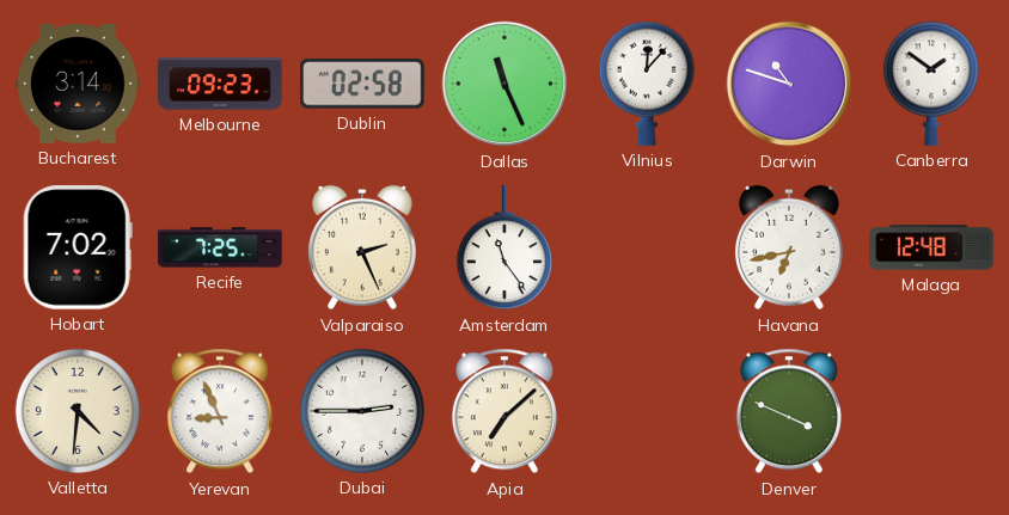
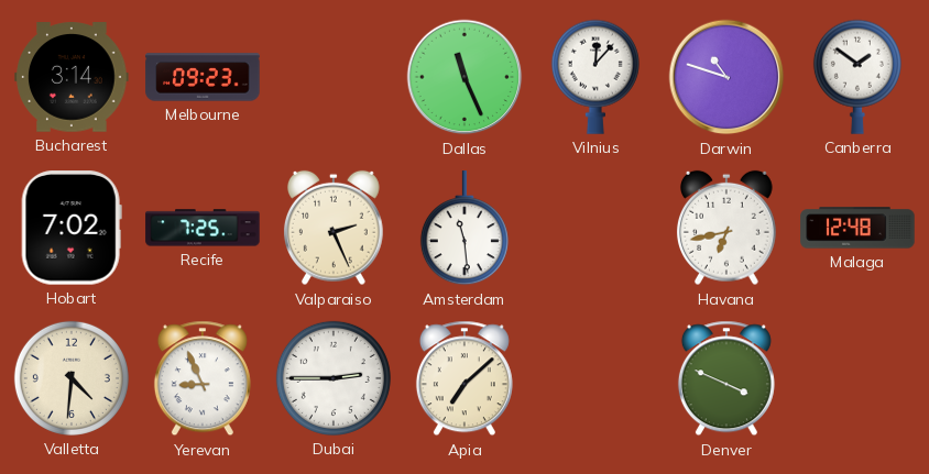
Dublin: 02:58 -> none
Amsterdam: 11:24 -> 11:29
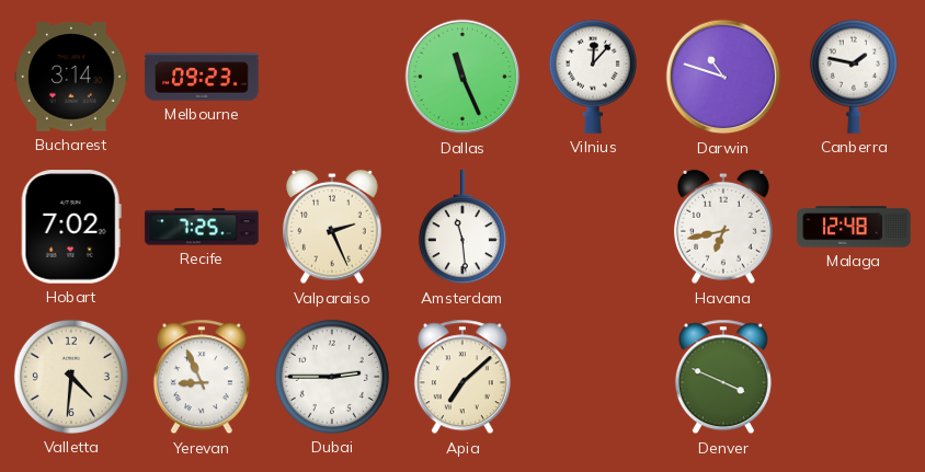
Canberra: 1:51 -> 1:47
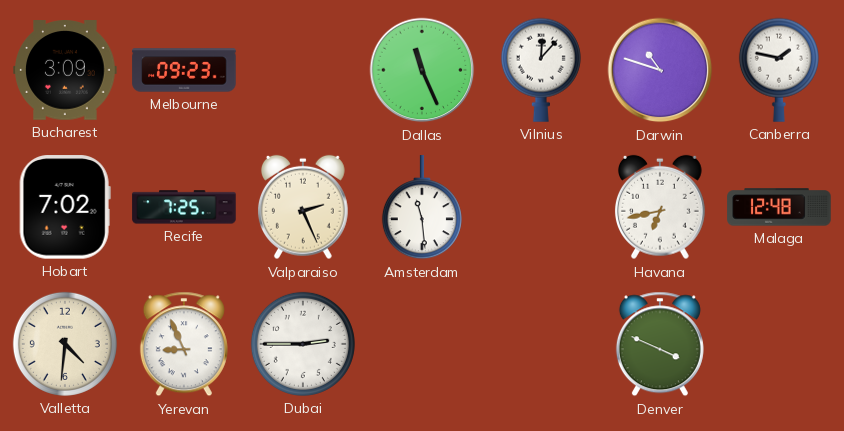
Bucharest: 3:14 -> 3:09
Apia: 7:08 -> none
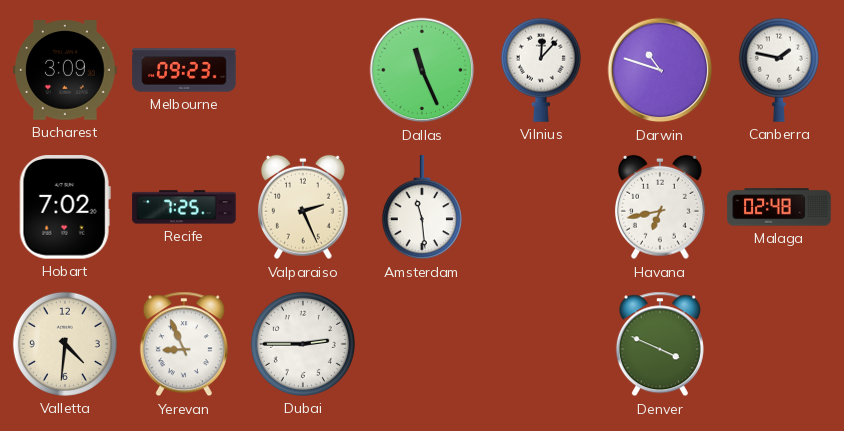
Malaga: 12:48 -> 02:48
